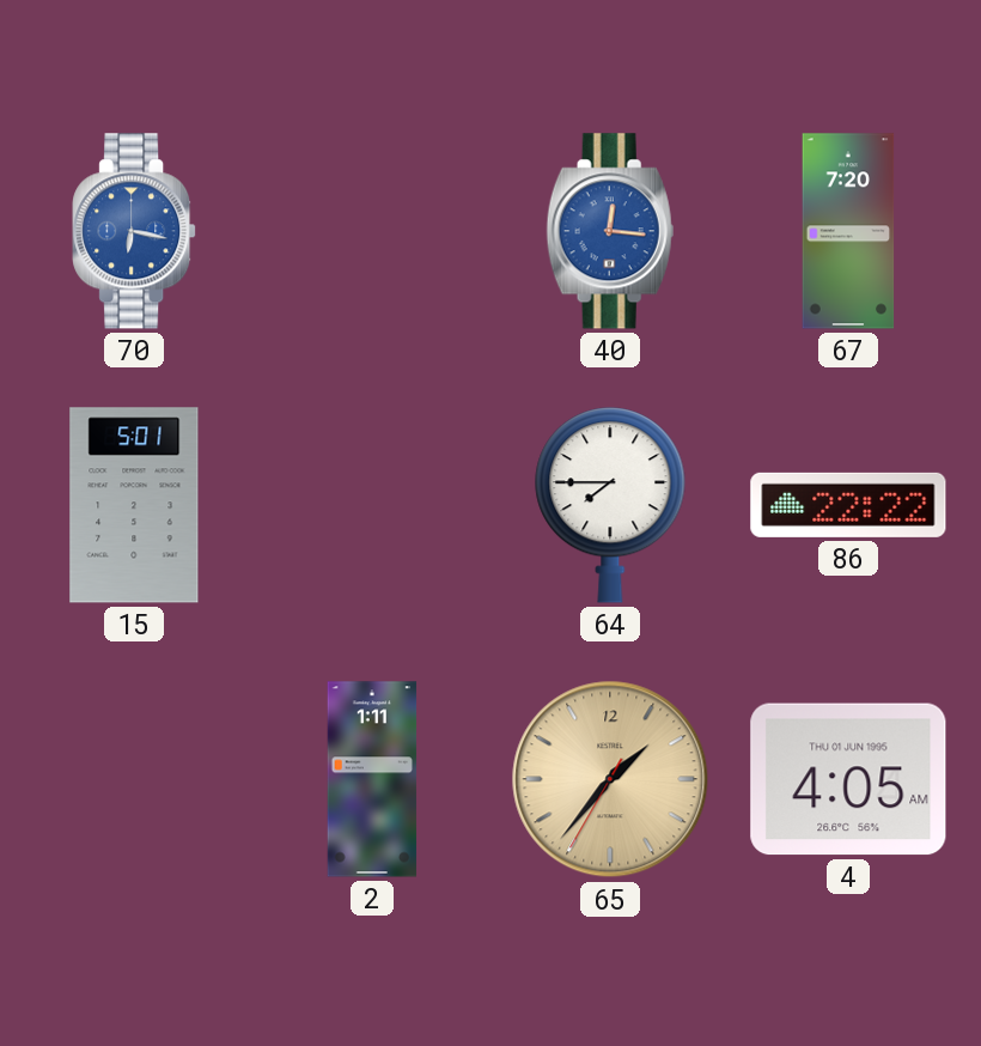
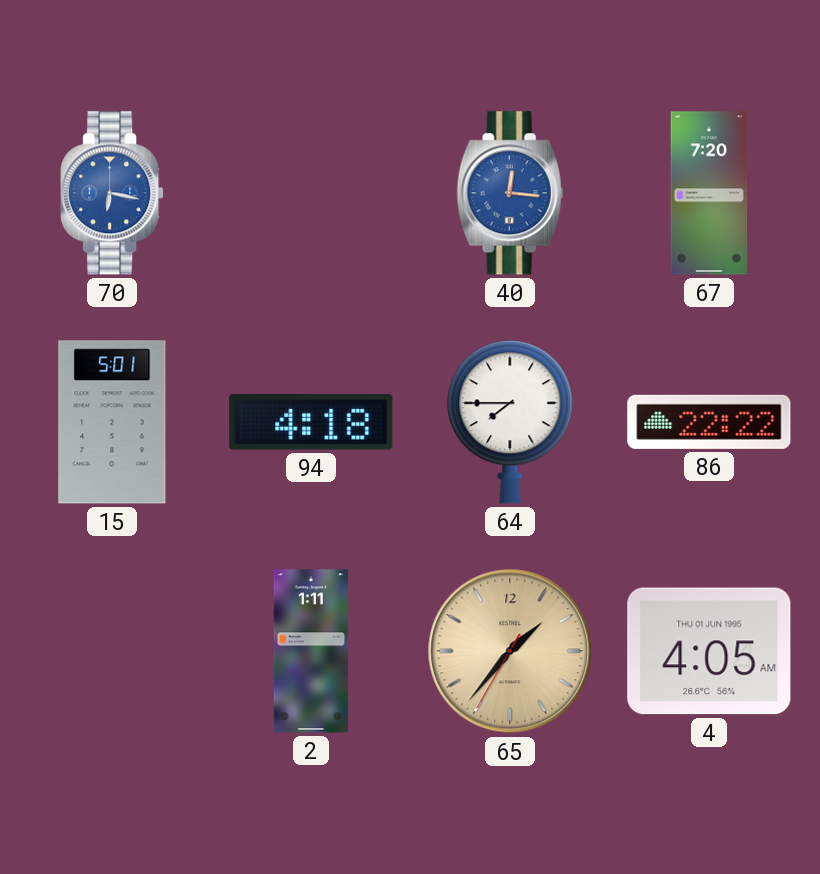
94: none -> 4:18
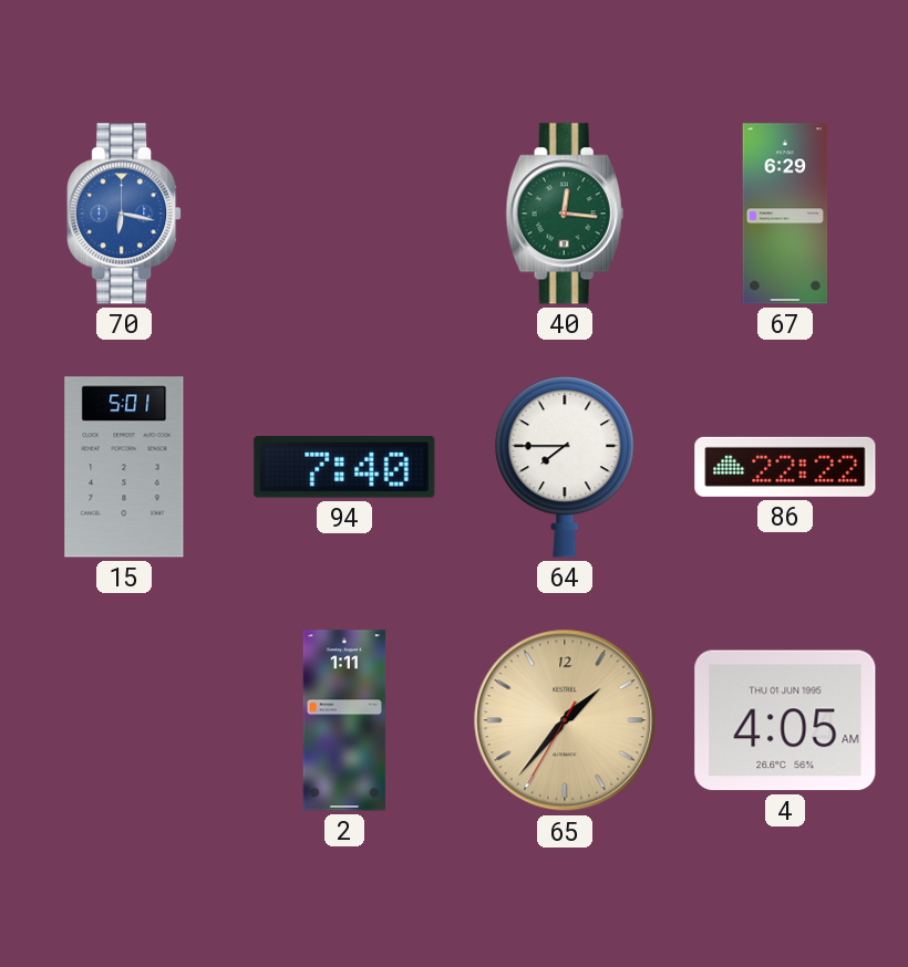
40 dial: blue -> green
67: 7:20 -> 6:29
94: 4:18 -> 7:40
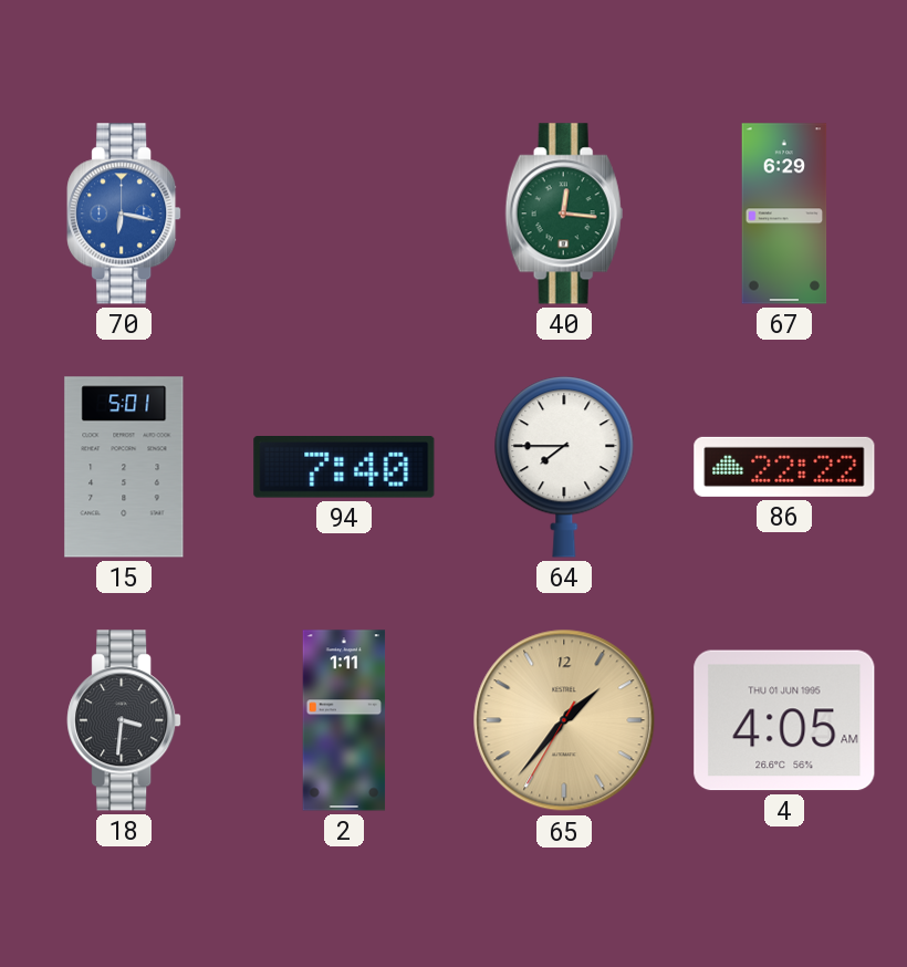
18: none -> 3:31
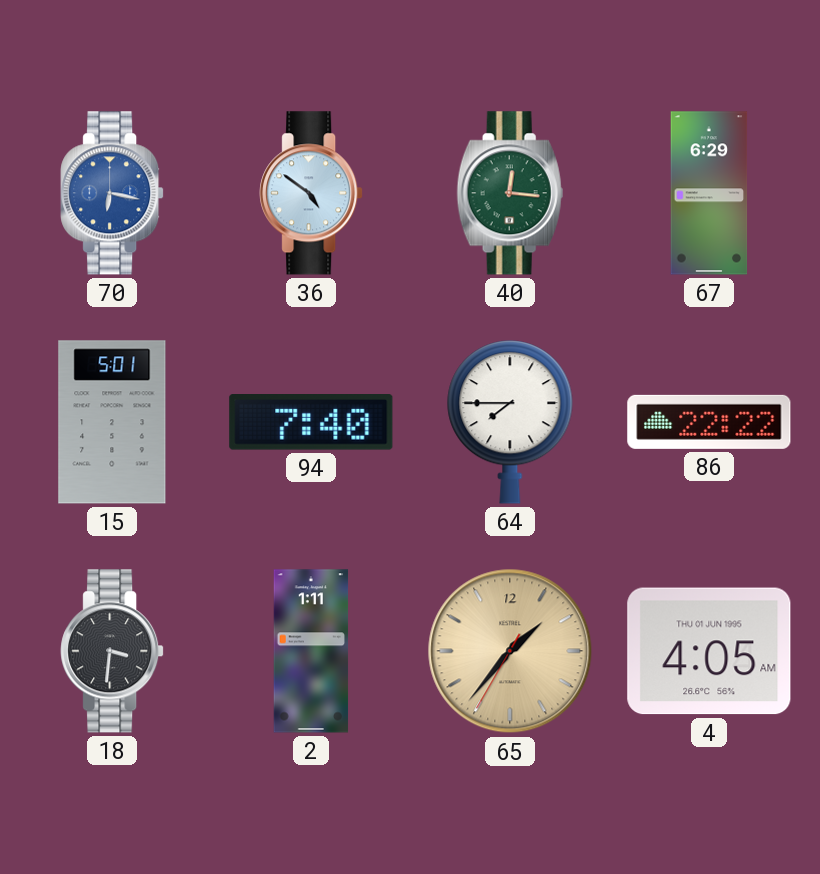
36: none -> 4:51
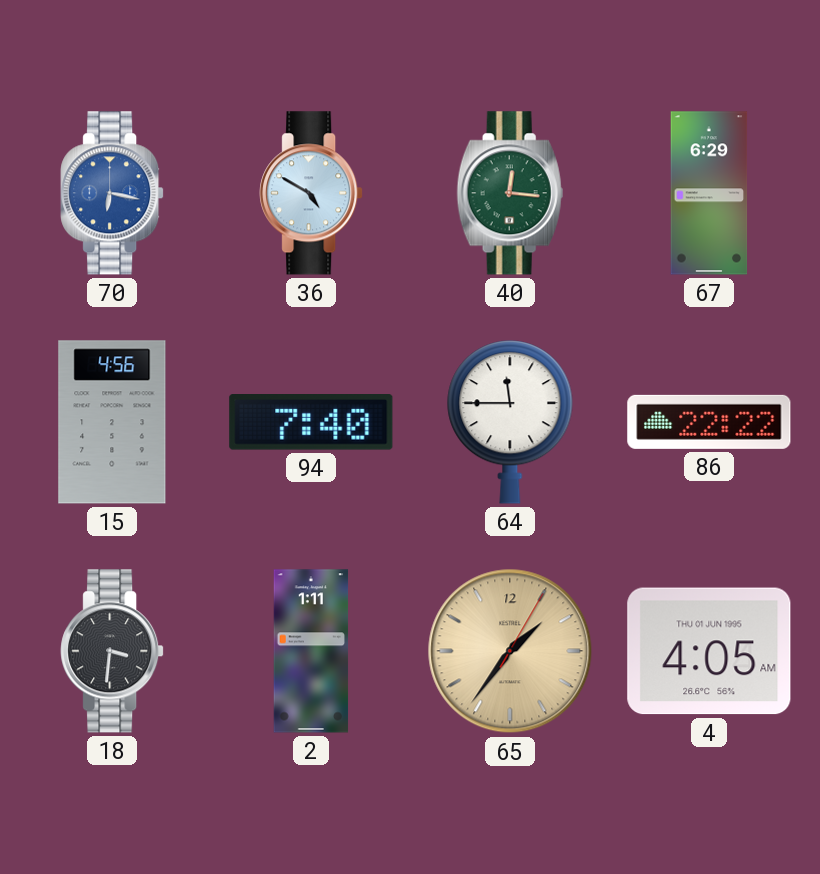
36: 4:51 -> 4:50
15: 5:01 -> 4:56
64: 7:45 -> 11:45
65: 1:36:35 -> 1:36:05
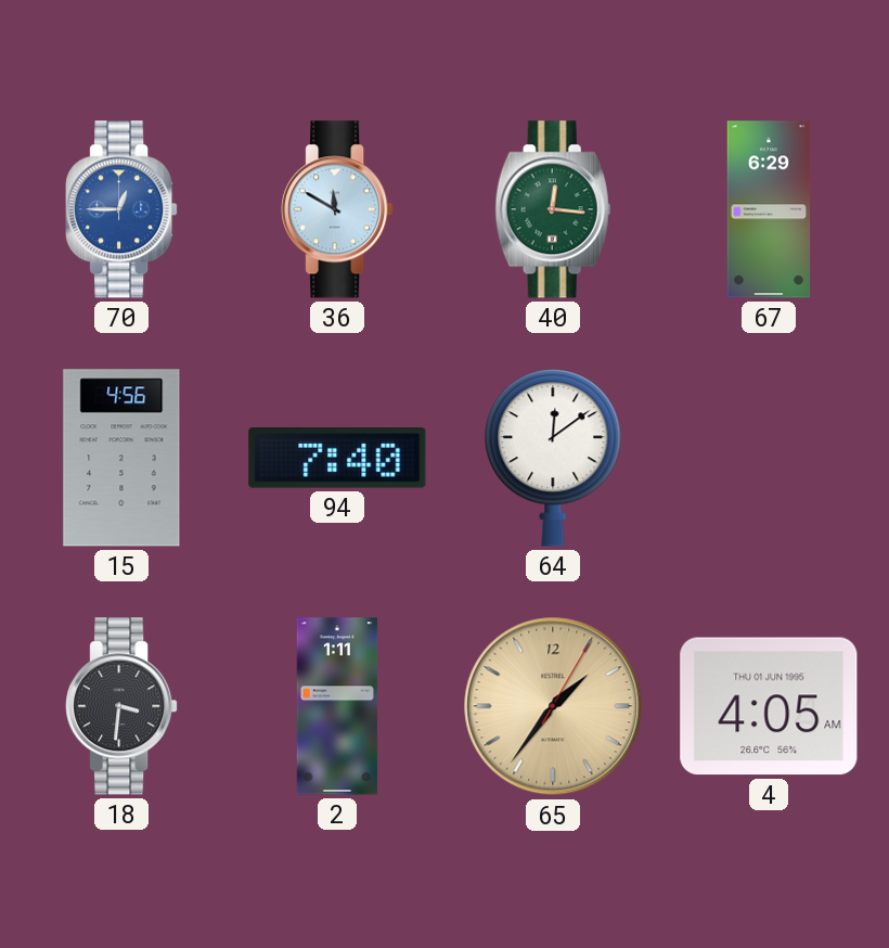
70: 6:17 -> 12:45
36: 4:50 -> 11:50
64: 11:45 -> 12:09
86: 22:22 -> none
